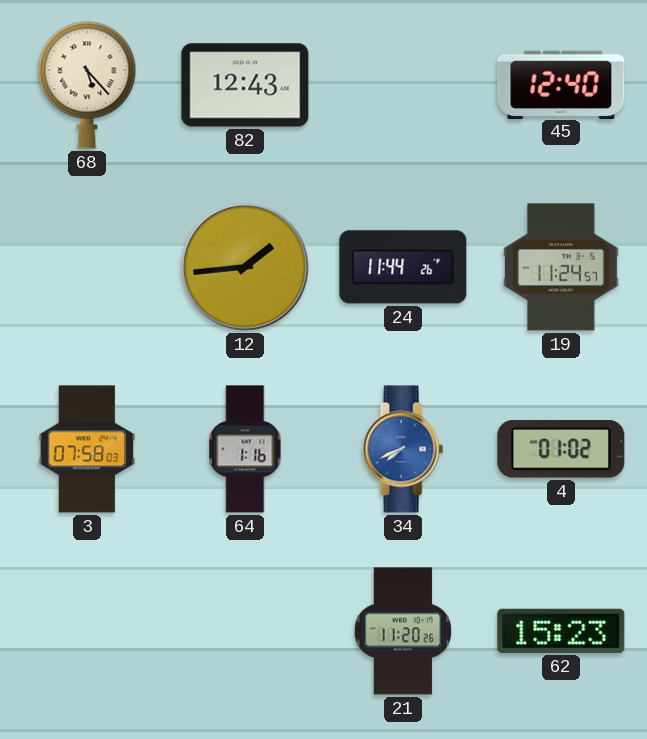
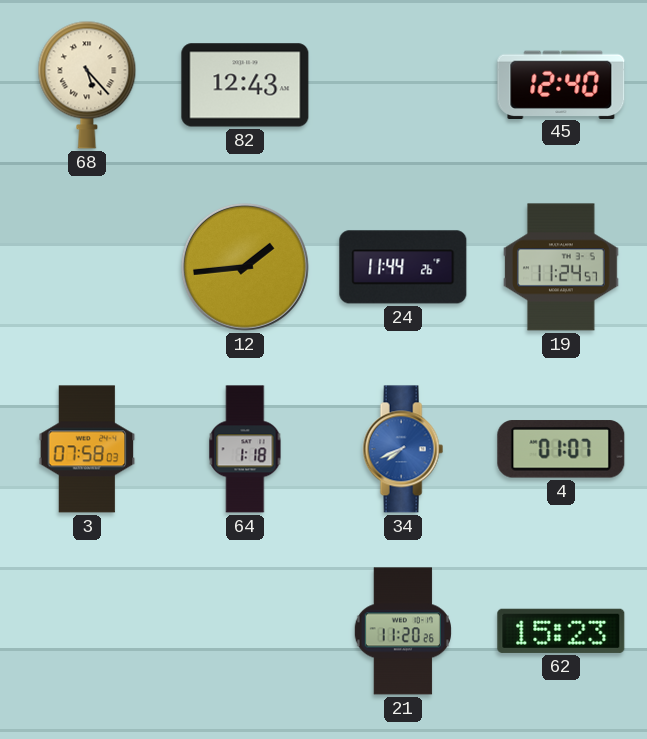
64: 1:16 -> 1:18
4: 01:02 -> 01:07
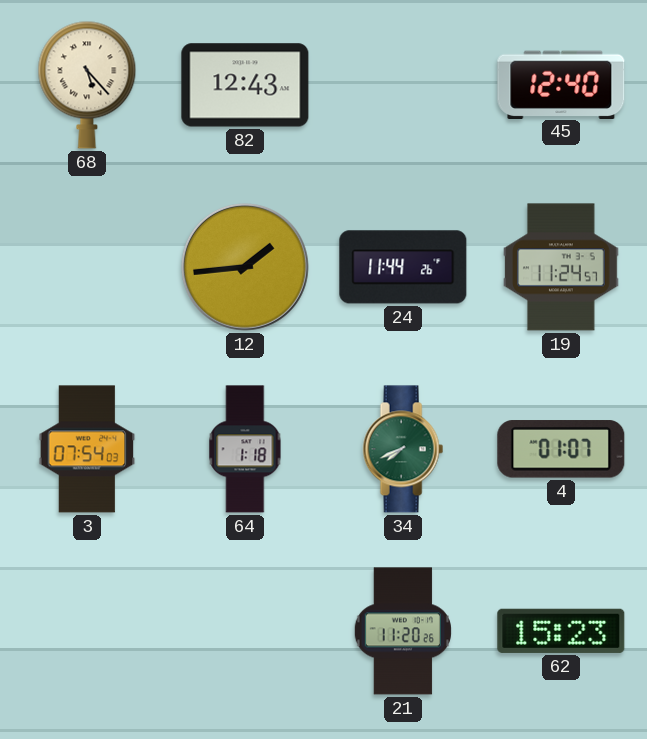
3: 07:58 -> 07:54
34 dial: blue -> green
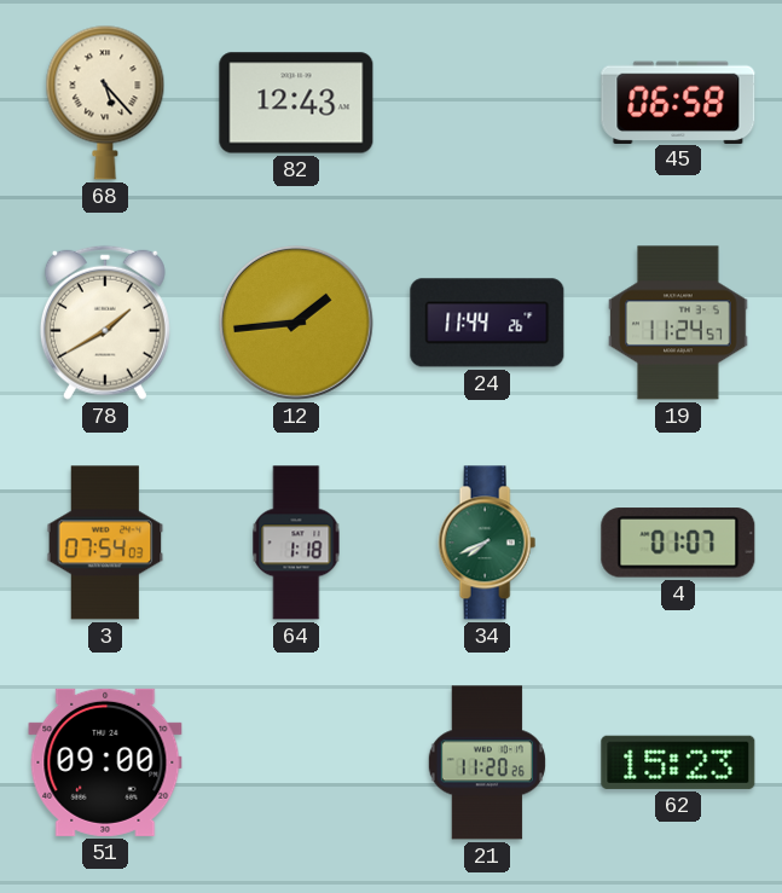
45: 12:40 -> 06:58
78: none -> 1:40
51: none -> 09:00
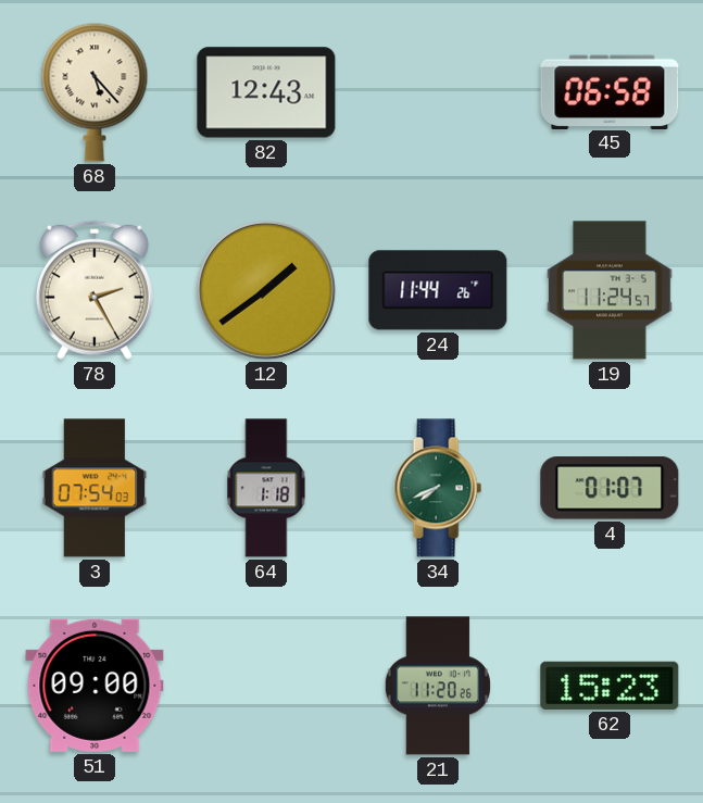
78: 1:40 -> 2:25
12: 1:44 -> 1:39
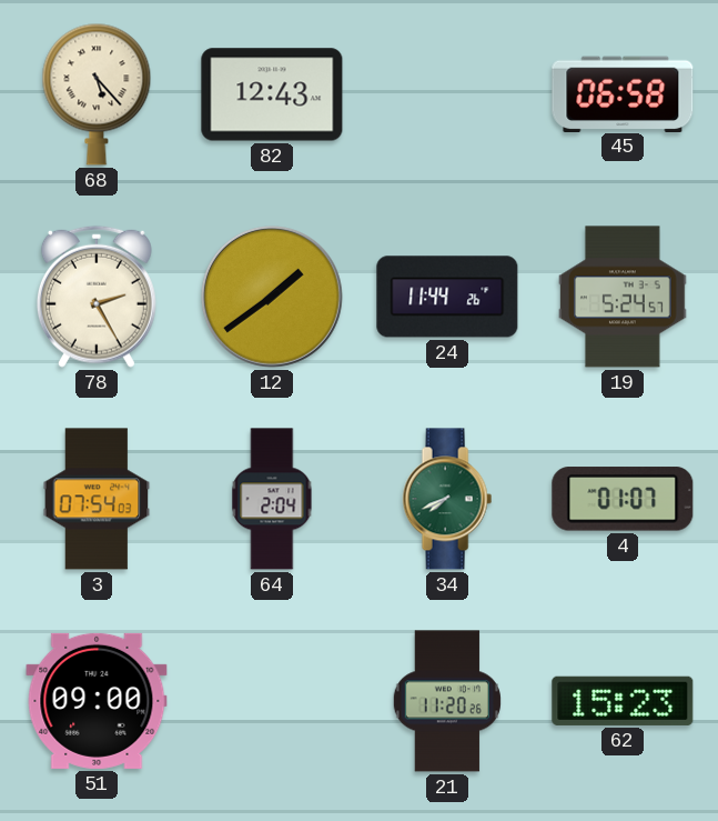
19: 11:24 -> 5:24
64: 1:18 -> 2:04
